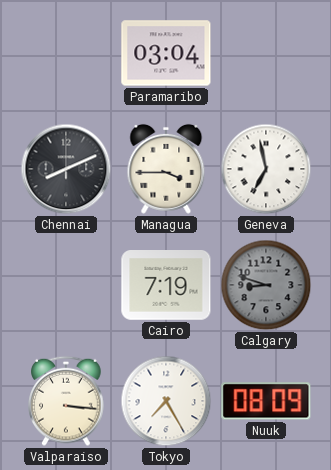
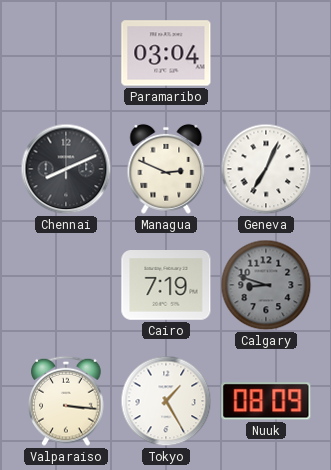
Managua: 3:45 -> 2:49
Geneva: 6:58 -> 7:04
Tokyo: 7:25 -> 1:25
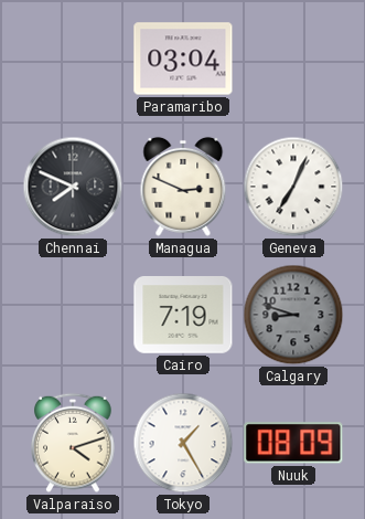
Chennai: 8:11 -> 7:49
Valparaiso: 3:16 -> 4:12
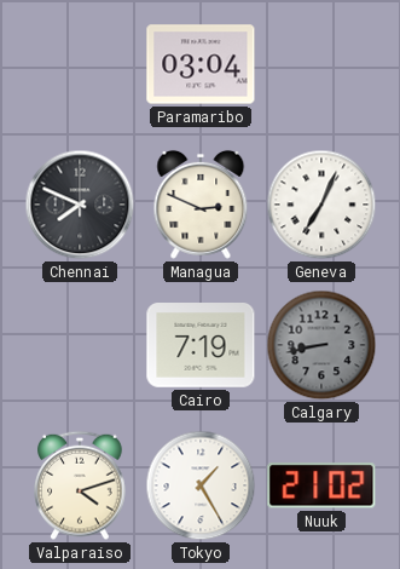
Calgary: 8:48 -> 8:43
Nuuk: 08:09 -> 21:02
